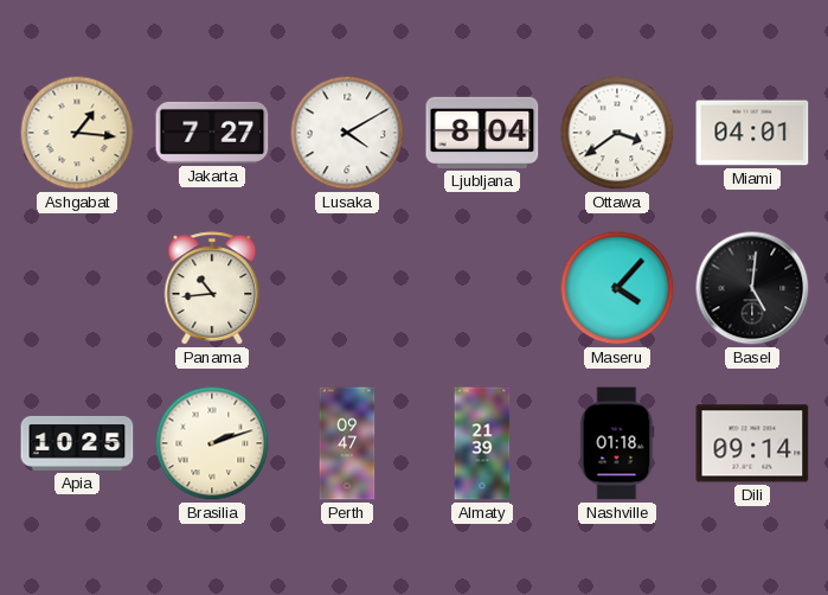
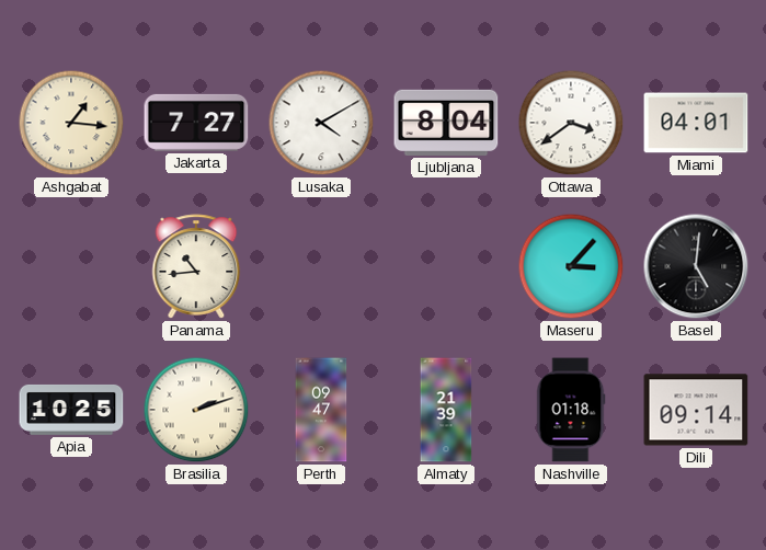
Maseru: 4:07 -> 3:07
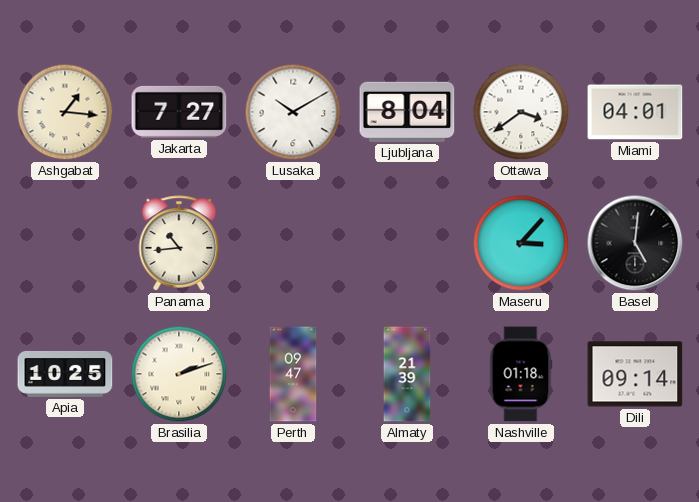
Lusaka: 4:10 -> 10:10
